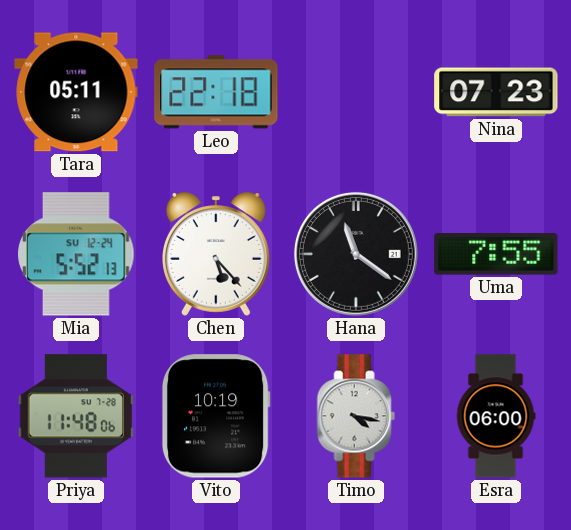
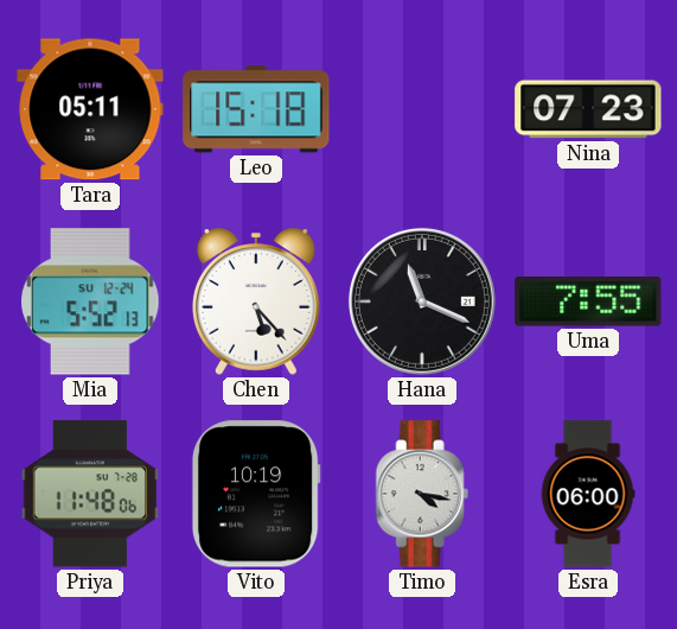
Leo: 22:18 -> 15:18
Hana: 11:21 -> 11:19
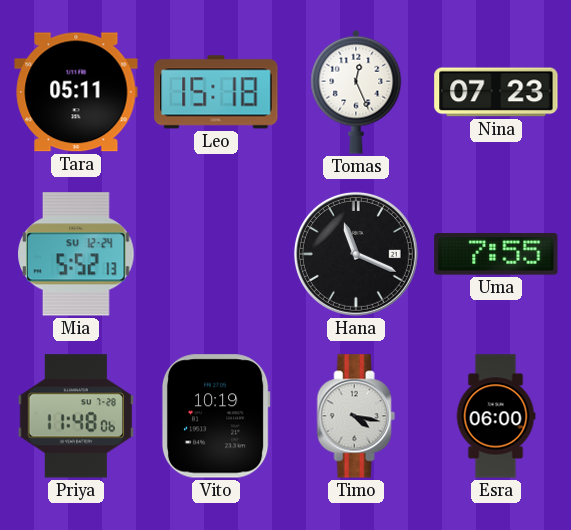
Tomas: none -> 12:26
Chen: 5:23 -> none
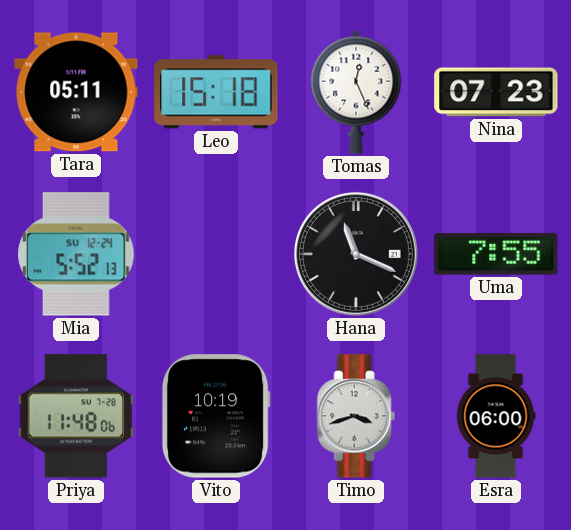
Timo: 4:17 -> 3:42
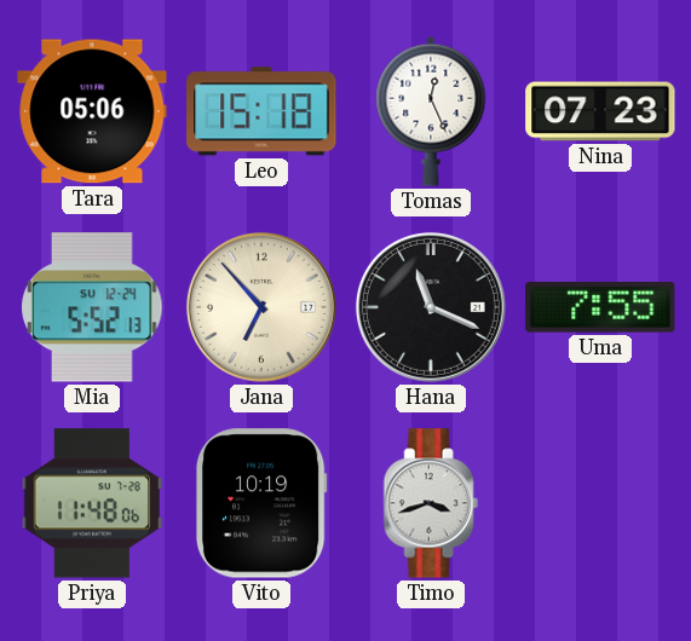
Tara: 05:11 -> 05:06
Jana: none -> 6:53
Esra: 06:00 -> none
